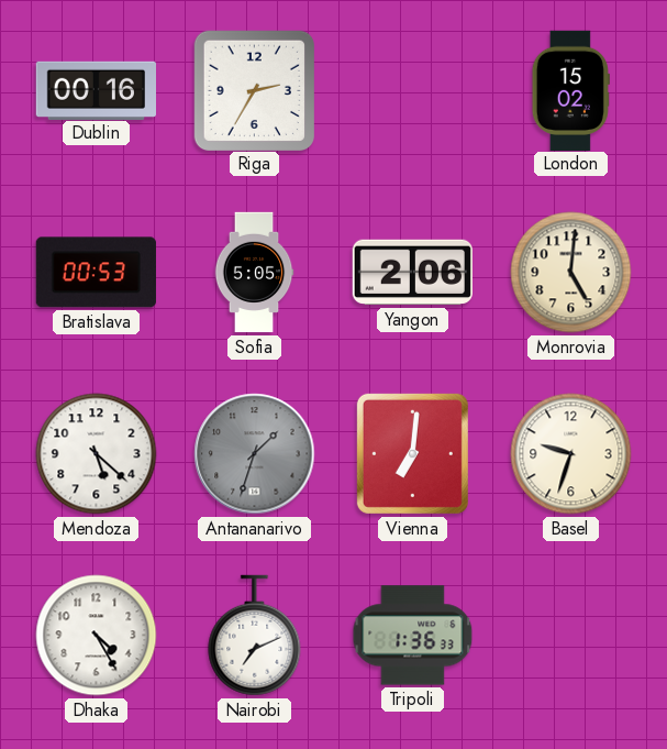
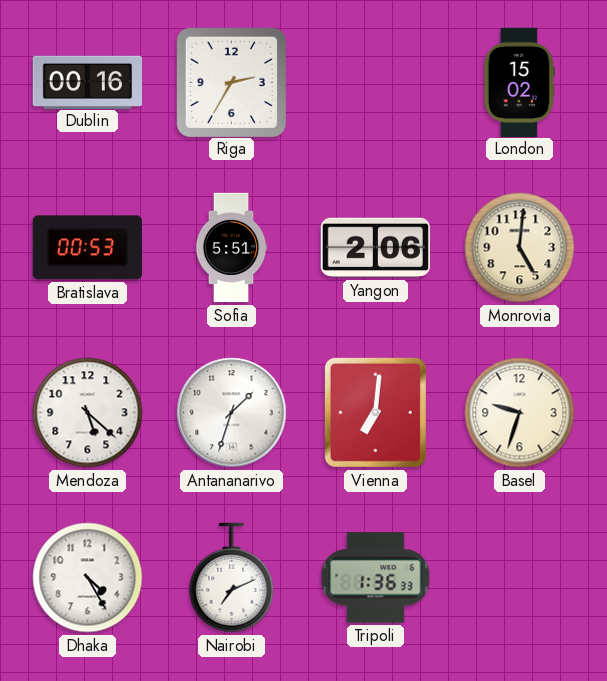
Sofia: 5:05 -> 5:51
Antananarivo dial: grey -> white
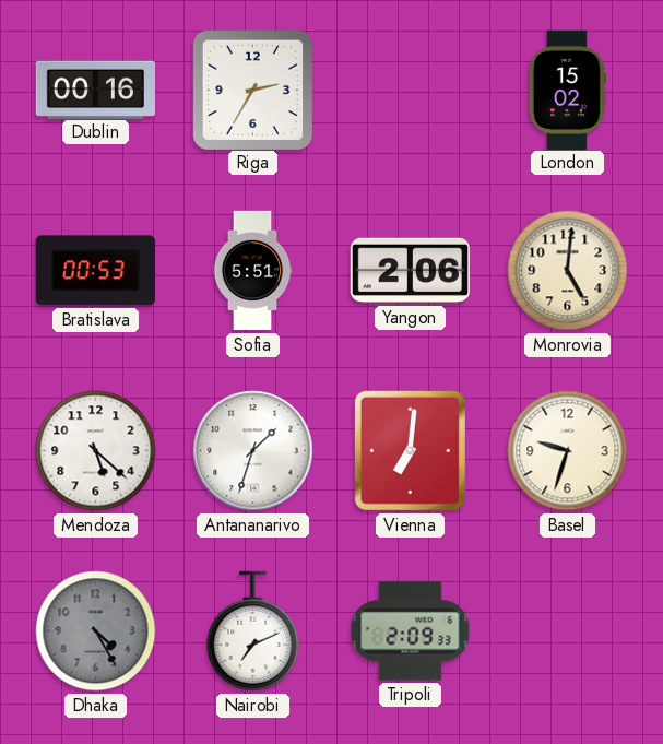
Dhaka dial: white -> grey
Tripoli: 1:36 -> 2:09
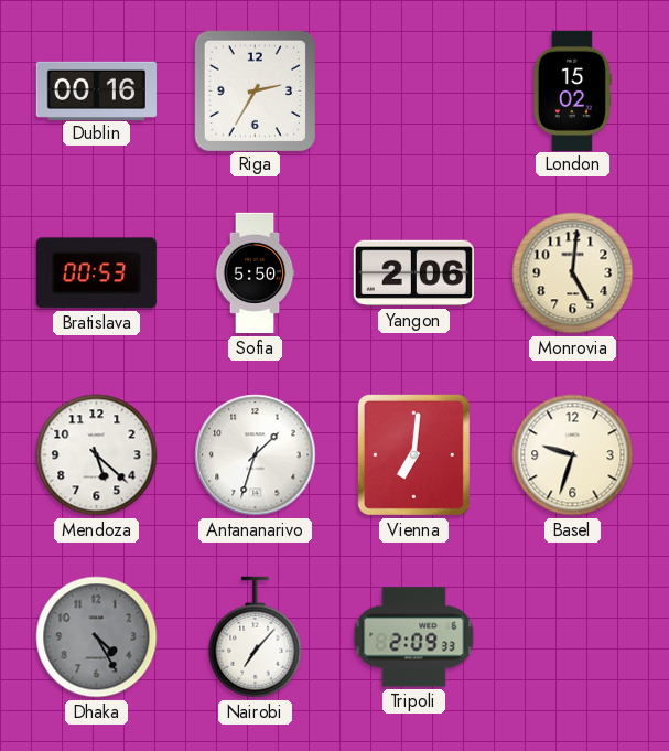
Sofia: 5:51 -> 5:50
Nairobi: 7:11 -> 7:07
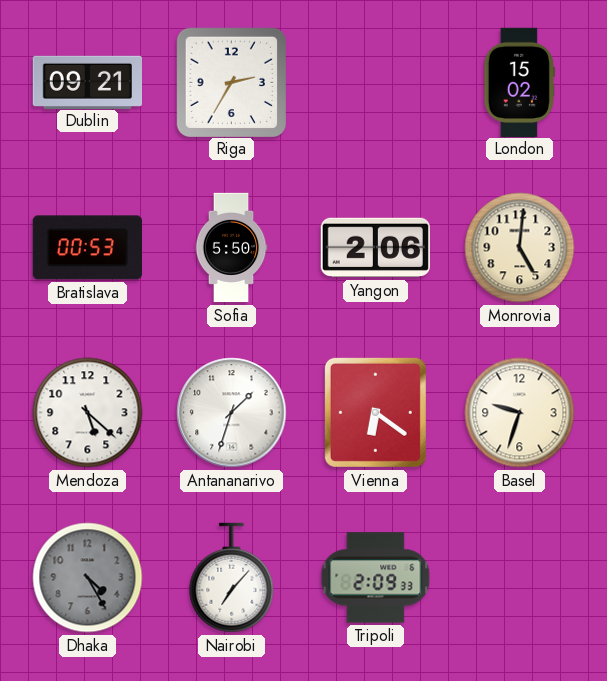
Dublin: 00:16 -> 09:21
Vienna: 7:01 -> 6:21
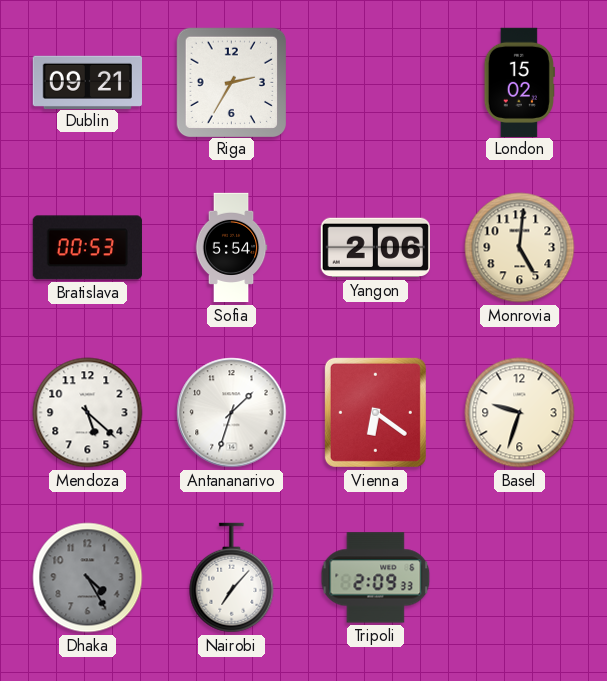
Sofia: 5:50 -> 5:54
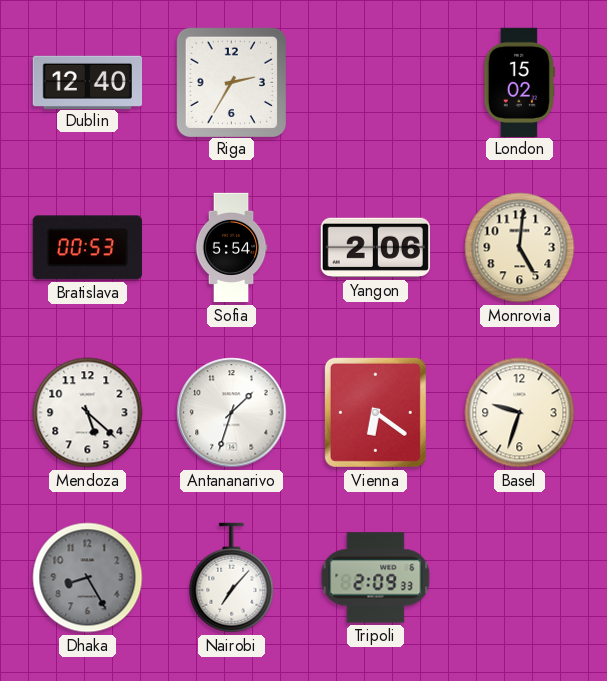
Dublin: 09:21 -> 12:40
Dhaka: 4:25 -> 8:25
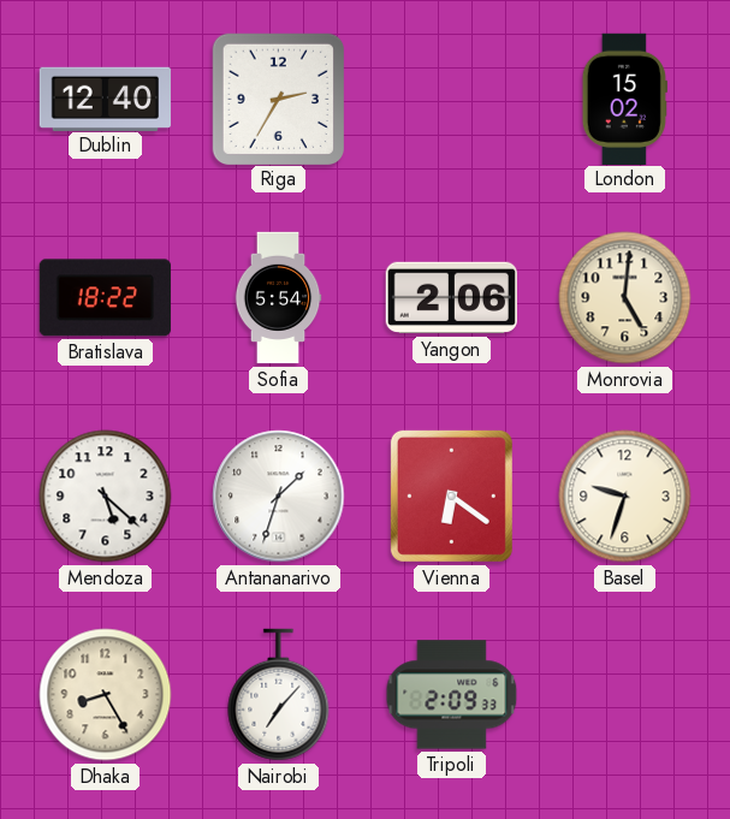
Bratislava: 00:53 -> 18:22
Dhaka dial: grey -> cream
